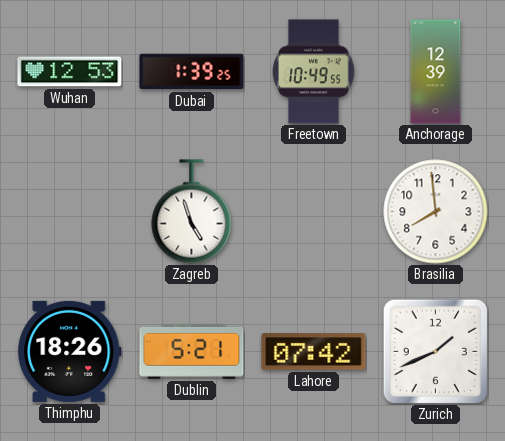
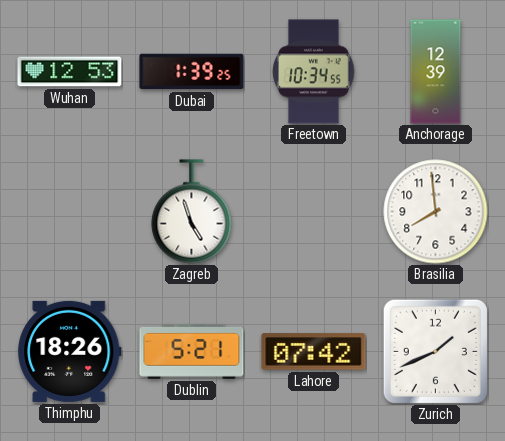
Freetown: 10:49 -> 10:34
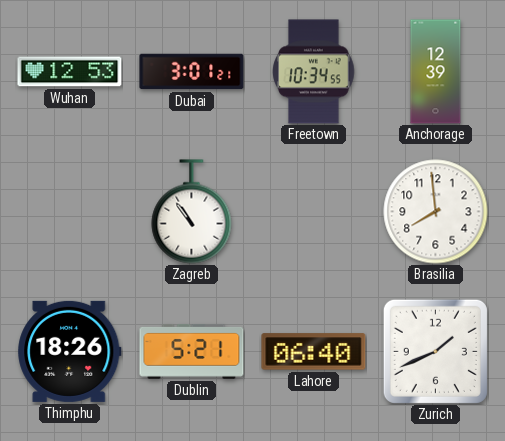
Dubai: 1:39 -> 3:01
Zagreb: 4:57 -> 10:54
Lahore: 07:42 -> 06:40
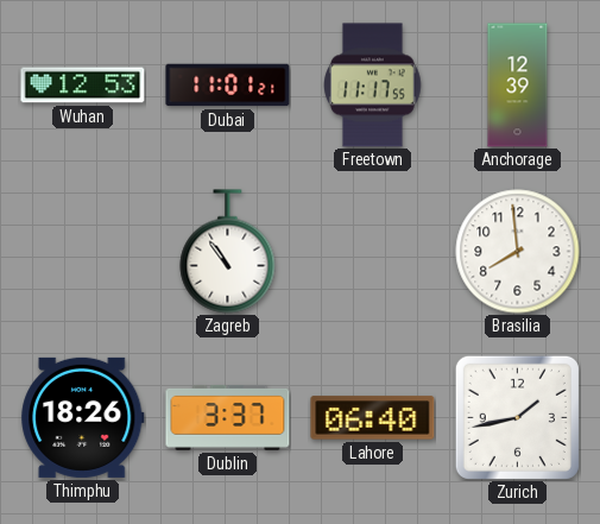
Dubai: 3:01 -> 11:01
Freetown: 10:34 -> 11:17
Dublin: 5:21 -> 3:37
Zurich: 1:41 -> 1:43
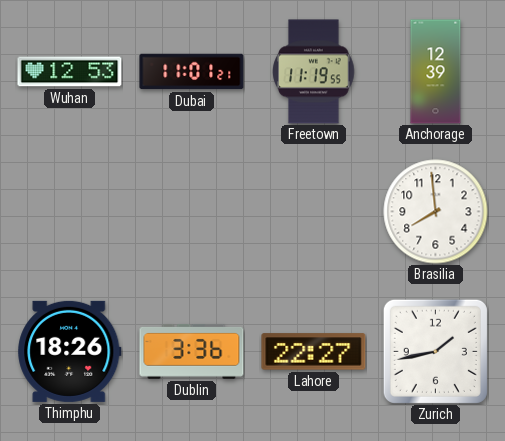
Freetown: 11:17 -> 11:19
Zagreb: 10:54 -> none
Dublin: 3:37 -> 3:36
Lahore: 06:40 -> 22:27
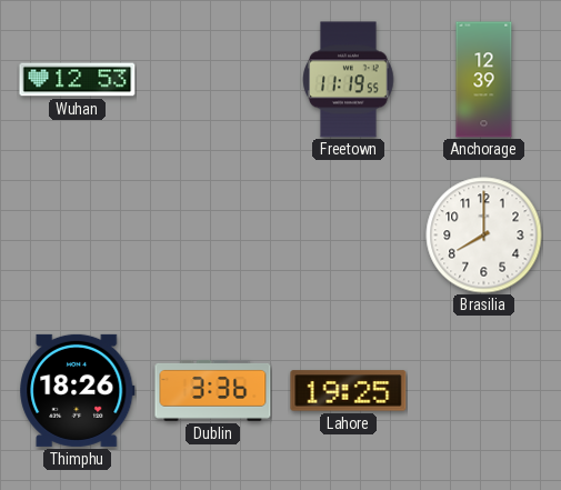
Dubai: 11:01 -> none
Brasilia: 7:59 -> 8:00
Lahore: 22:27 -> 19:25
Zurich: 1:43 -> none
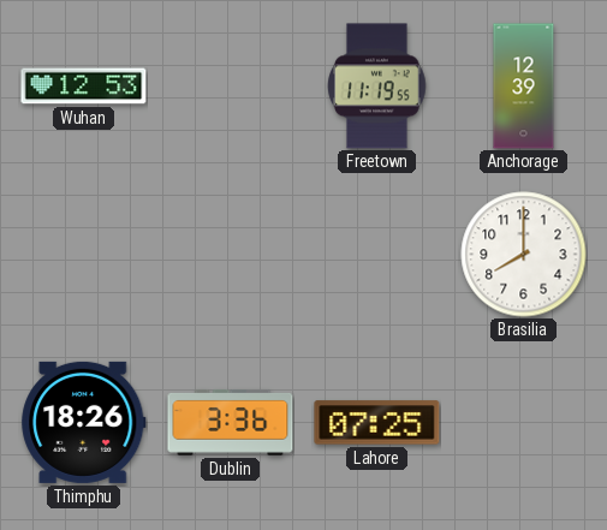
Lahore: 19:25 -> 07:25
